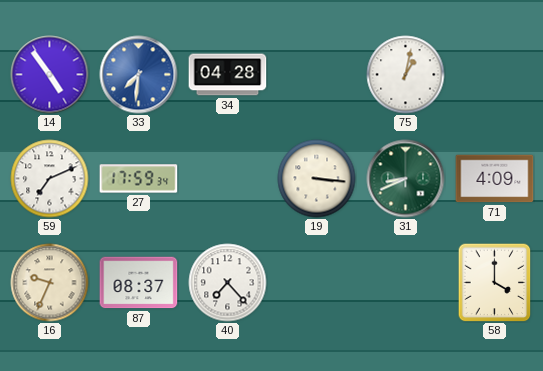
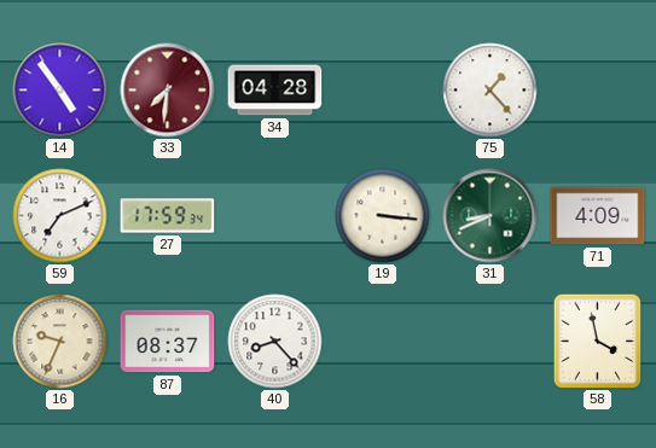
33 dial: blue -> burgundy
75: 1:02 -> 1:23
40: 7:23 -> 8:23
58: 4:00 -> 3:58
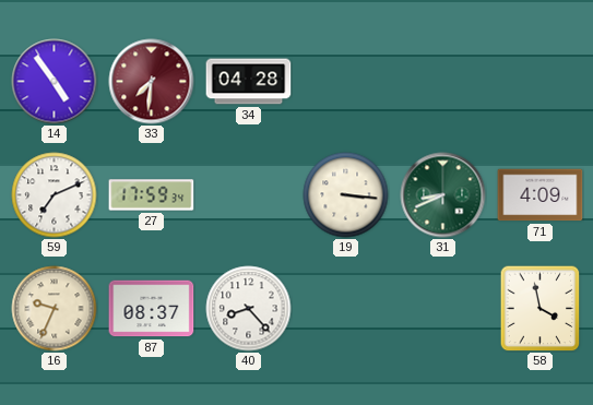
75: 1:23 -> none
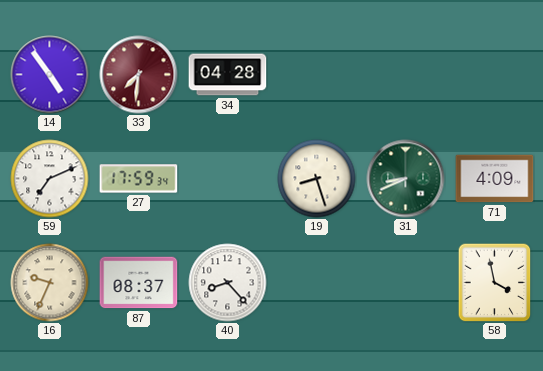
19: 3:16 -> 8:27
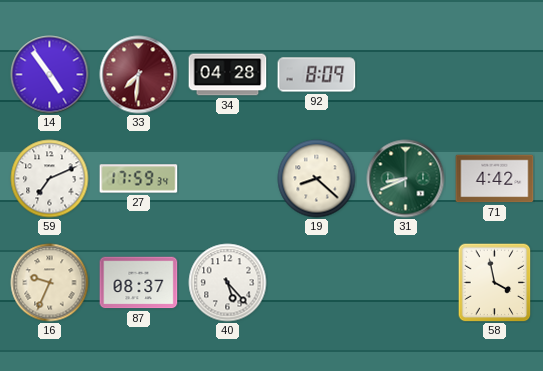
92: none -> 8:09
19: 8:27 -> 8:22
71: 4:09 -> 4:42
40: 8:23 -> 5:23
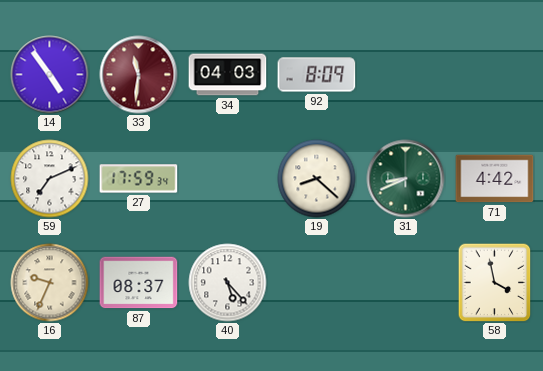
33: 7:31 -> 11:31
34: 04:28 -> 04:03
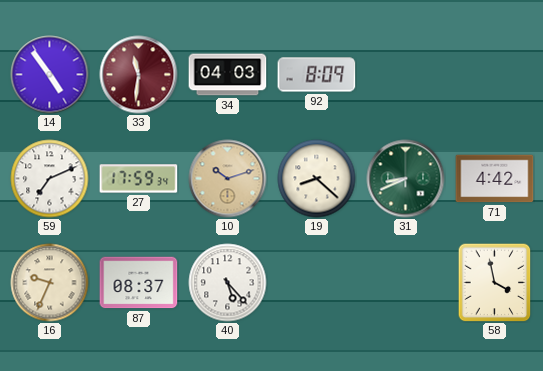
10: none -> 10:12
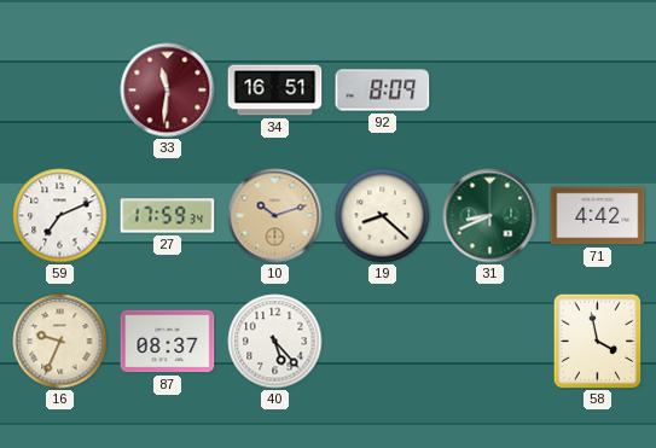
14: 4:54 -> none
34: 04:03 -> 16:51
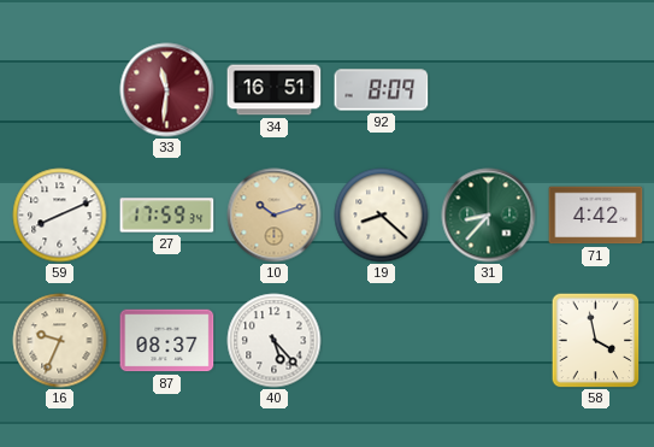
59: 7:11 -> 8:11
31: 8:41 -> 8:37
